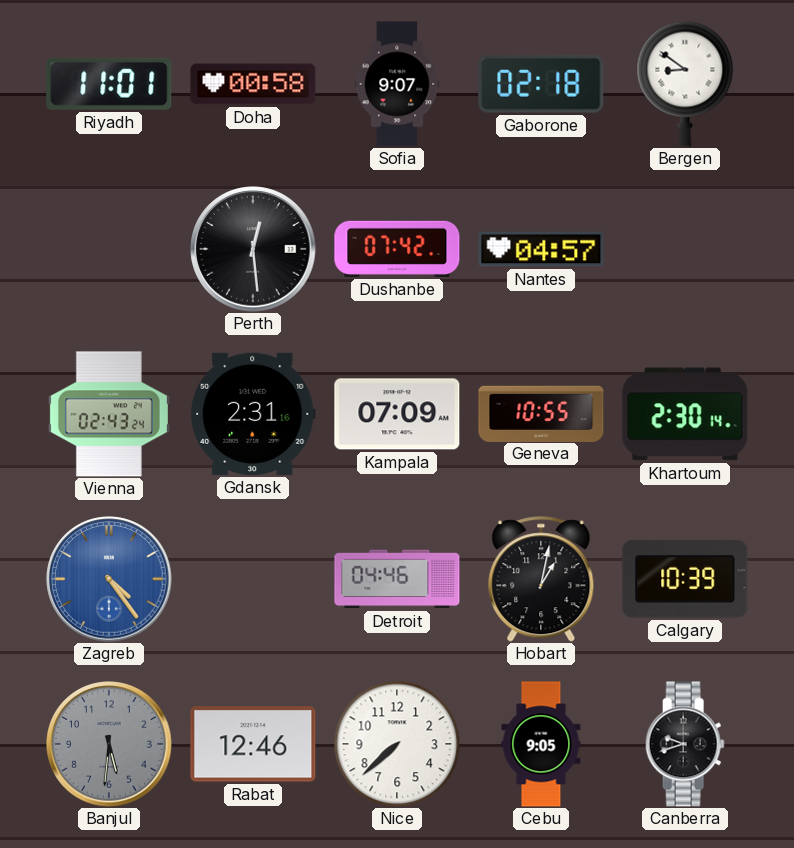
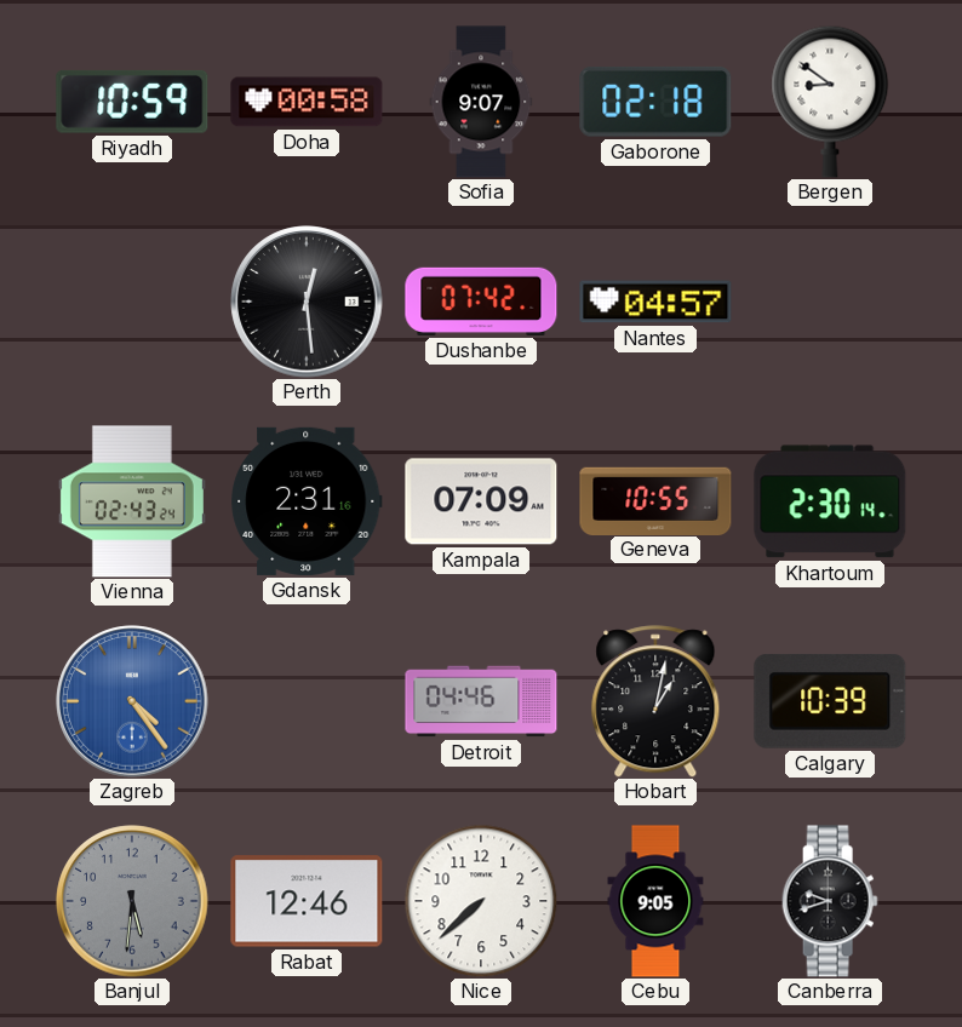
Riyadh: 11:01 -> 10:59
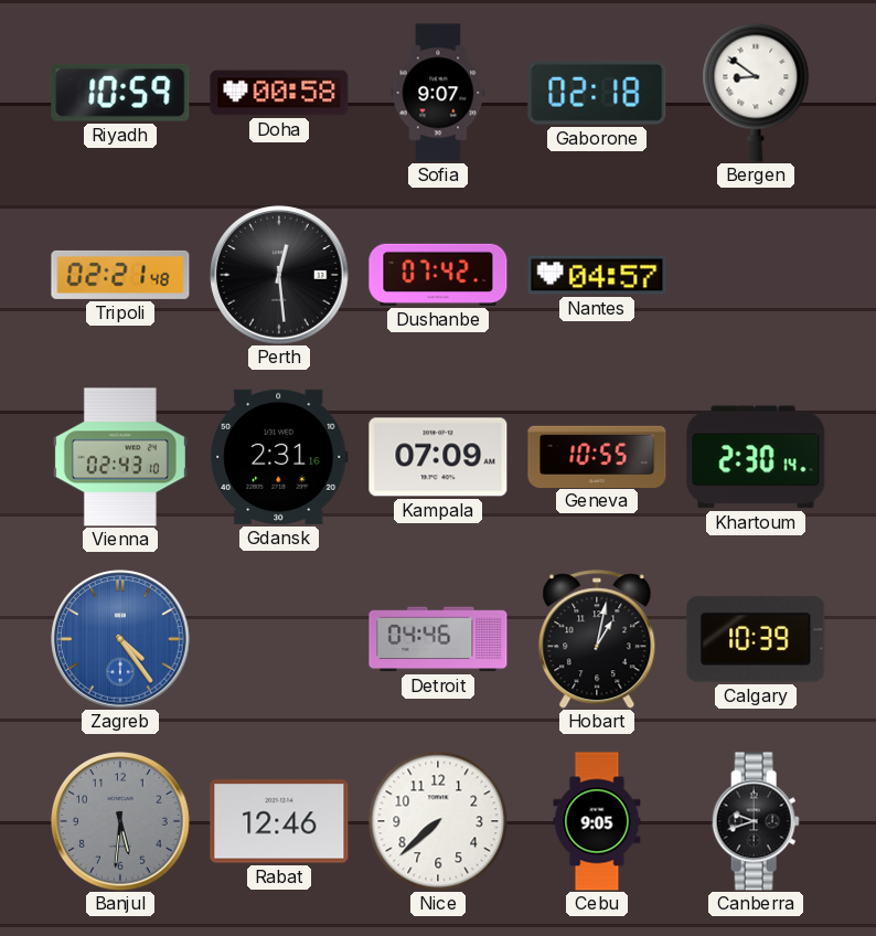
Tripoli: none -> 02:21
Vienna: 02:43:24 -> 02:43:10
